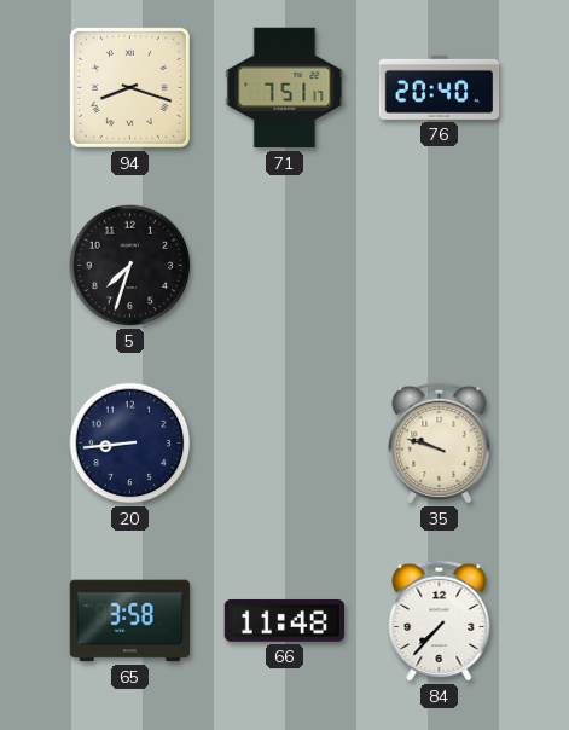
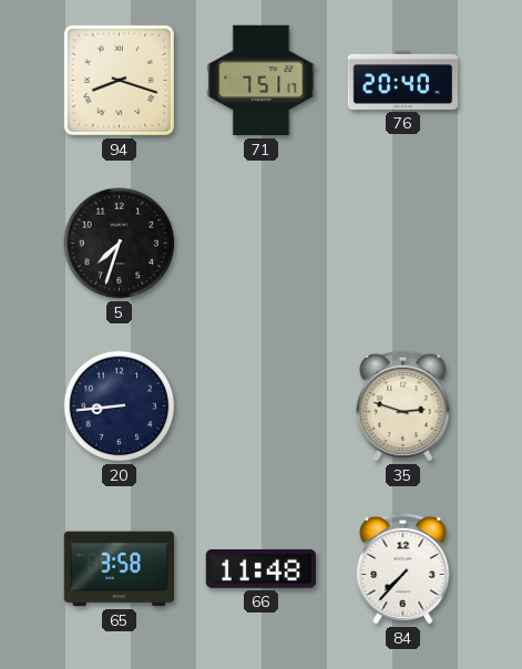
35: 9:48 -> 2:48
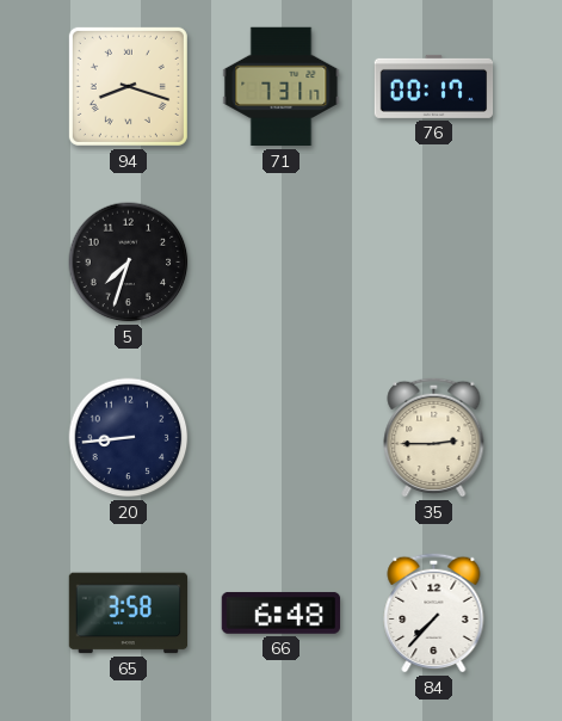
71: 7:51 -> 7:31
76: 20:40 -> 00:17
35: 2:48 -> 2:45
66: 11:48 -> 6:48
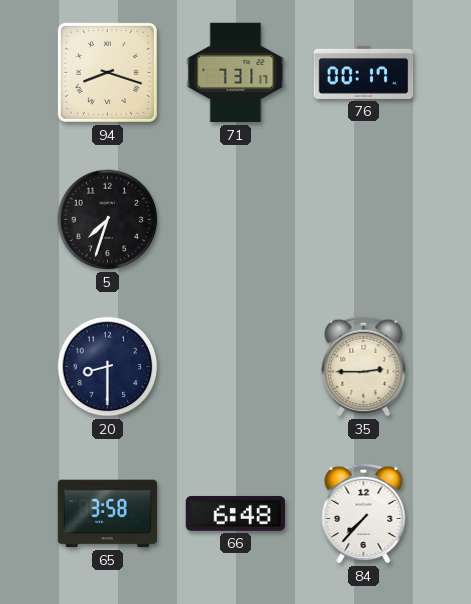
20: 8:44 -> 8:30
